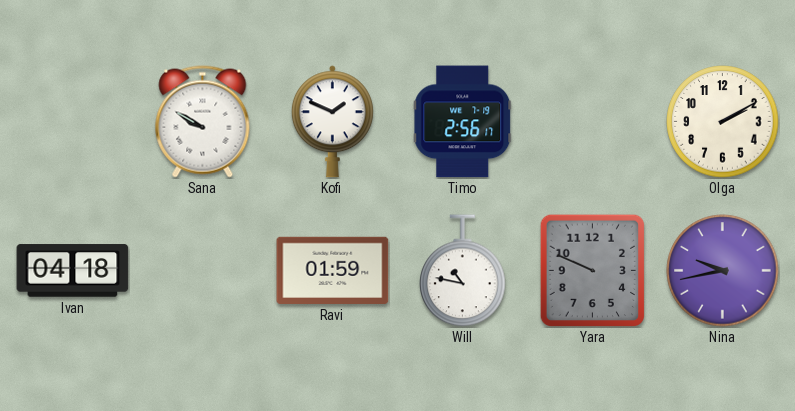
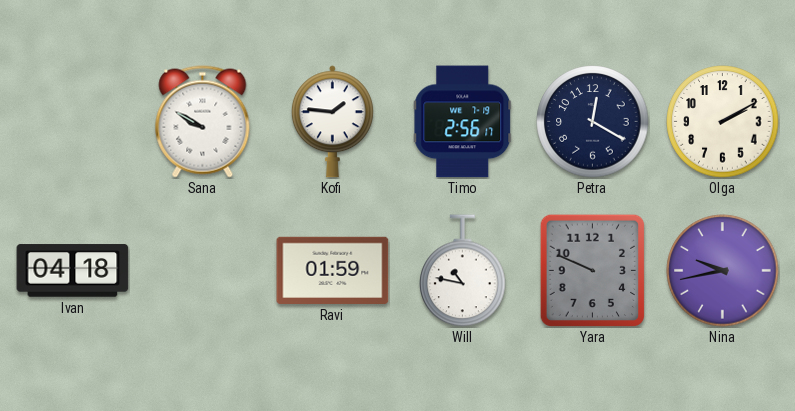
Kofi: 1:49 -> 1:46
Petra: none -> 12:20
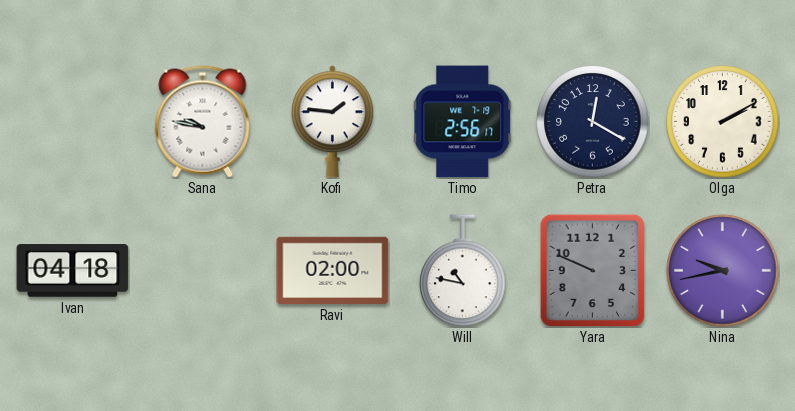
Sana: 9:50 -> 9:47
Ravi: 01:59 -> 02:00
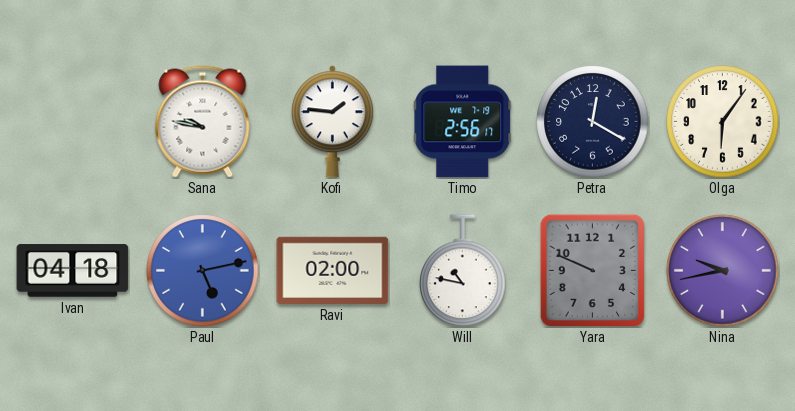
Olga: 2:10 -> 6:06
Paul: none -> 5:13
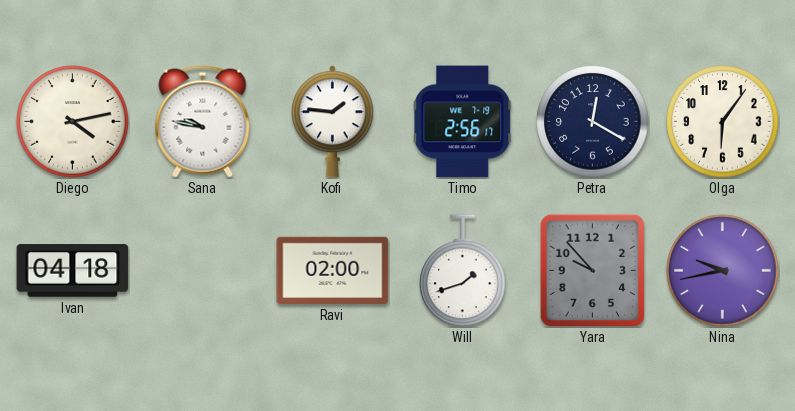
Diego: none -> 4:13
Paul: 5:13 -> none
Will: 10:47 -> 1:42
Yara: 9:49 -> 9:53
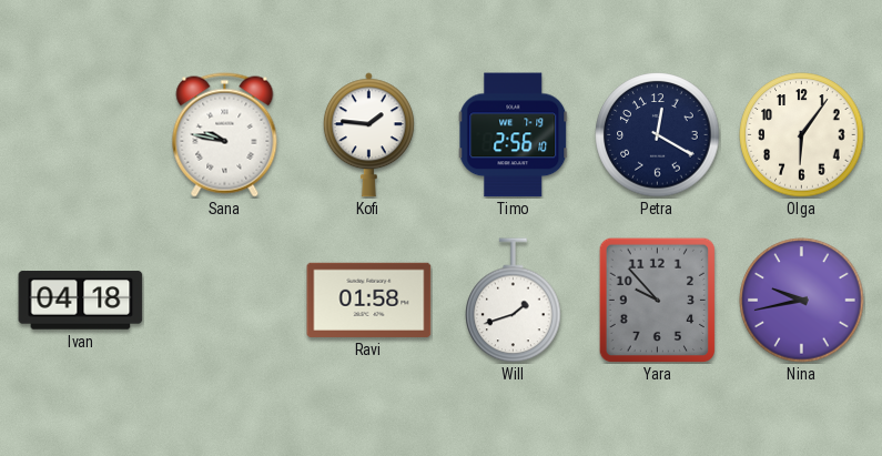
Diego: 4:13 -> none
Timo: 2:56:17 -> 2:56:10
Ravi: 02:00 -> 01:58
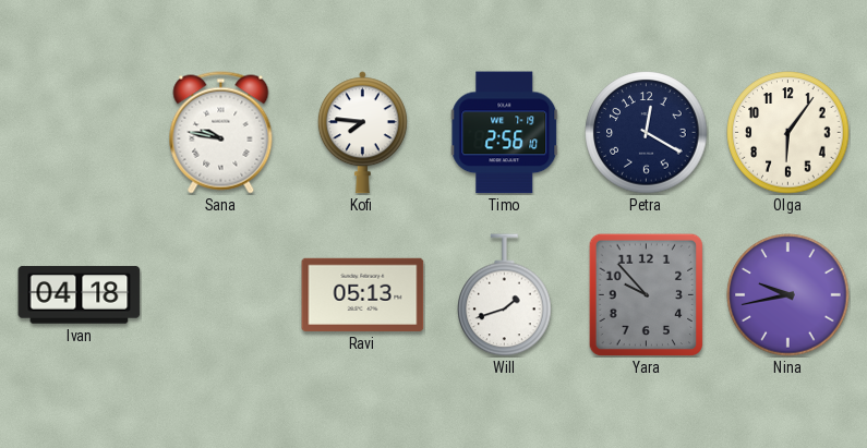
Kofi: 1:46 -> 7:46
Ravi: 01:58 -> 05:13
